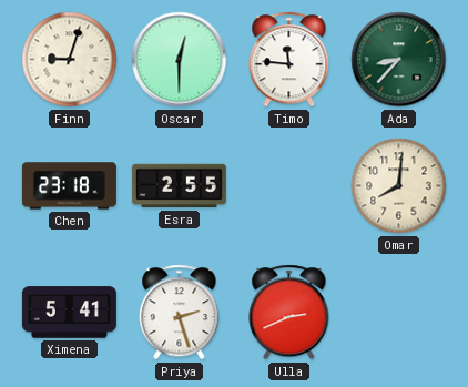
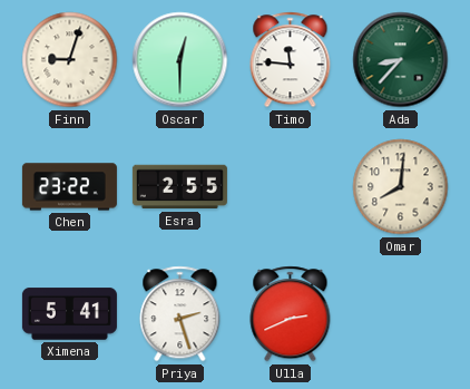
Chen: 23:18 -> 23:22
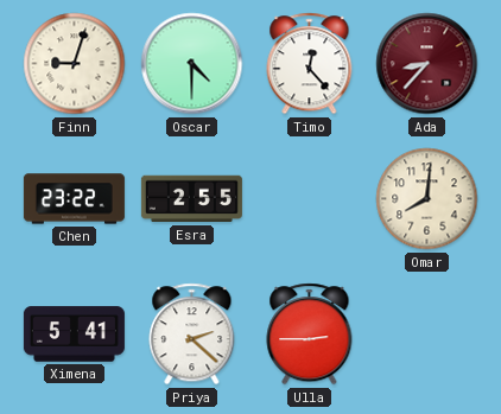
Oscar: 12:30 -> 4:30
Timo: 11:46 -> 12:23
Ada dial: green -> burgundy
Priya: 2:27 -> 2:22
Ulla: 2:41 -> 2:45
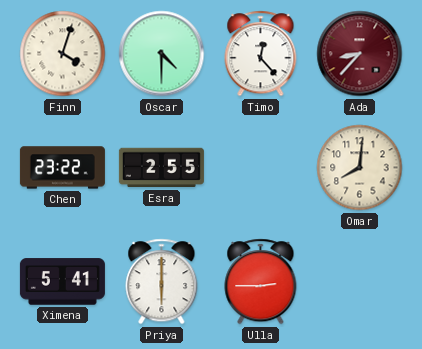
Finn: 9:03 -> 4:03
Priya: 2:22 -> 6:00
